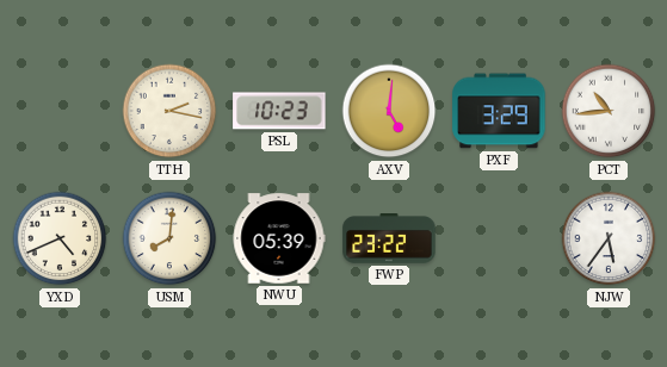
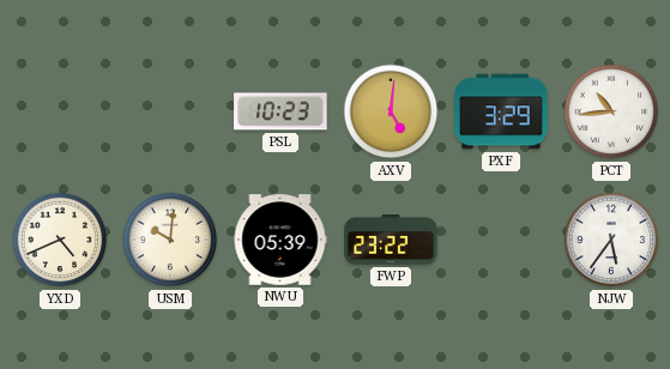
TTH: 2:17 -> none
USM: 8:01 -> 10:01
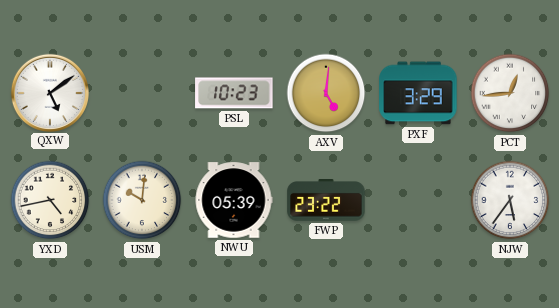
QXW: none -> 5:09
PCT: 10:44 -> 12:44
YXD: 4:41 -> 4:43
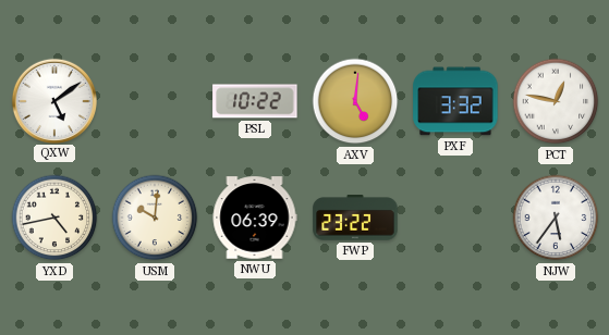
PSL: 10:23 -> 10:22
PXF: 3:29 -> 3:32
PCT: 12:44 -> 12:47
NWU: 05:39 -> 06:39
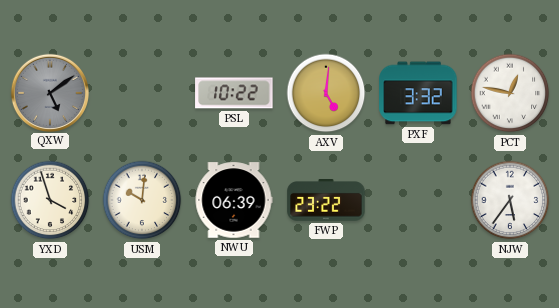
QXW dial: white -> grey
YXD: 4:43 -> 3:57
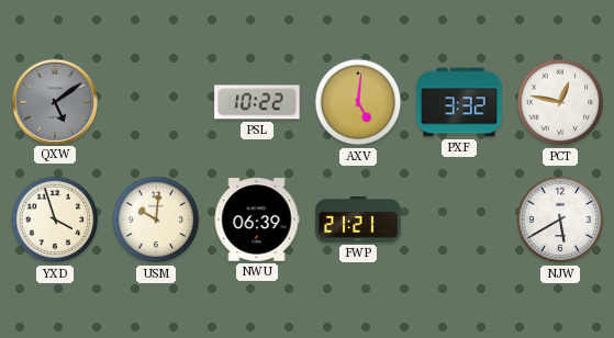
FWP: 23:22 -> 21:21
NJW: 5:36 -> 5:40
